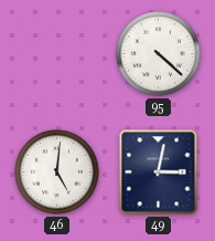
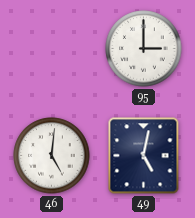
95: 4:22 -> 3:00
49: 3:02 -> 5:02
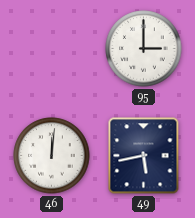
46: 5:01 -> 12:01
49: 5:02 -> 5:43
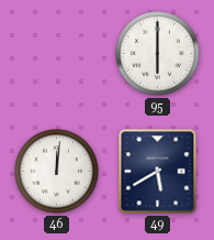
95: 3:00 -> 6:00
49: 5:43 -> 5:40
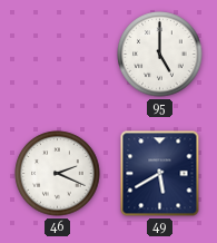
95: 6:00 -> 5:00
46: 12:01 -> 2:19
